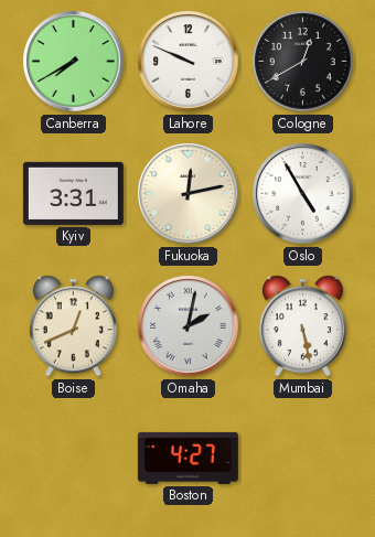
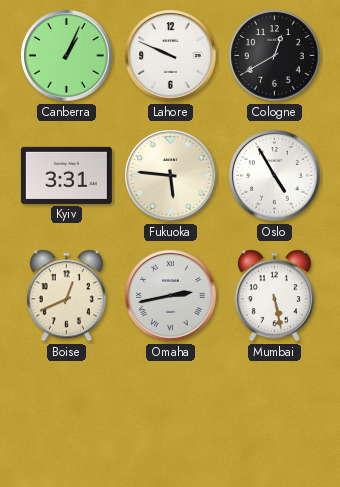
Canberra: 7:40 -> 1:04
Fukuoka: 12:13 -> 5:46
Omaha: 2:02 -> 2:43
Boston: 4:27 -> none
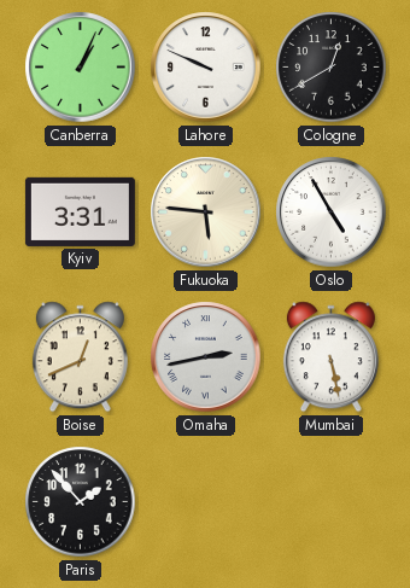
Paris: none -> 1:53
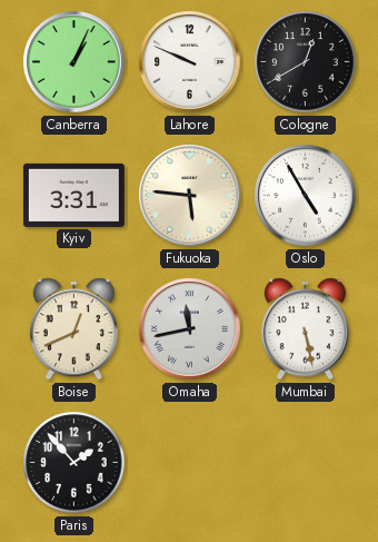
Omaha: 2:43 -> 11:43
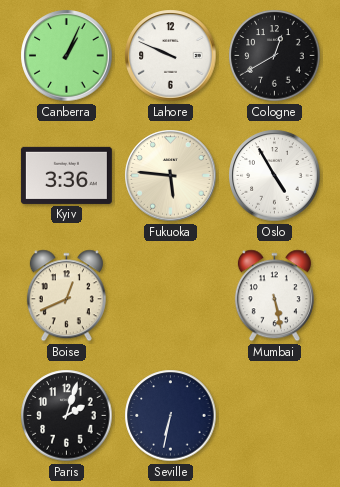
Kyiv: 3:31 -> 3:36
Omaha: 11:43 -> none
Paris: 1:53 -> 2:03
Seville: none -> 6:32
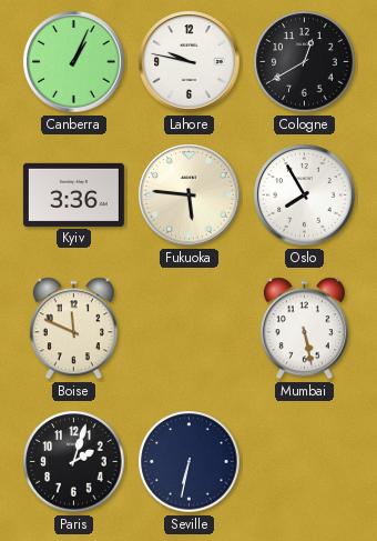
Lahore: 9:49 -> 9:47
Oslo: 4:55 -> 7:55
Boise: 12:41 -> 11:49
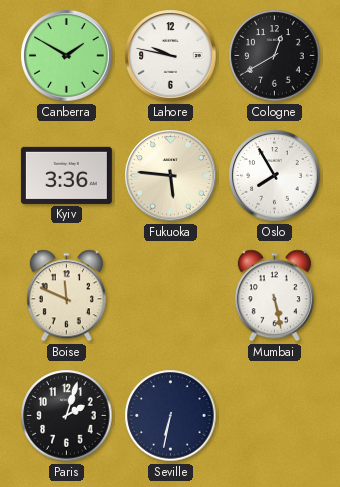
Canberra: 1:04 -> 1:50
